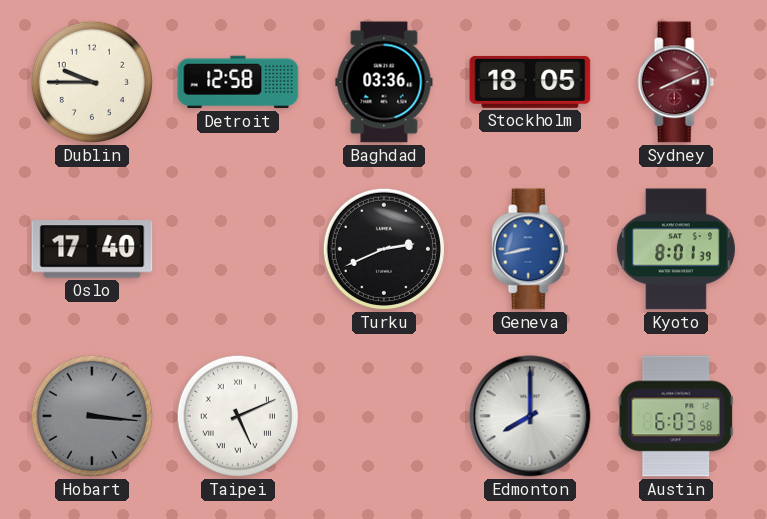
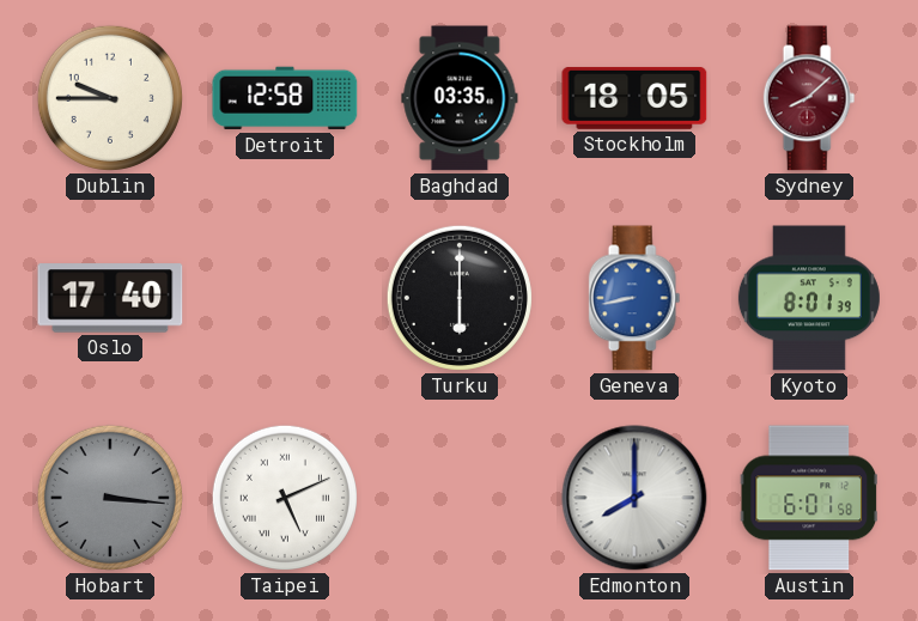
Baghdad: 03:36 -> 03:35
Sydney: 8:11 -> 8:08
Turku: 2:41 -> 6:00
Austin: 6:03 -> 6:01
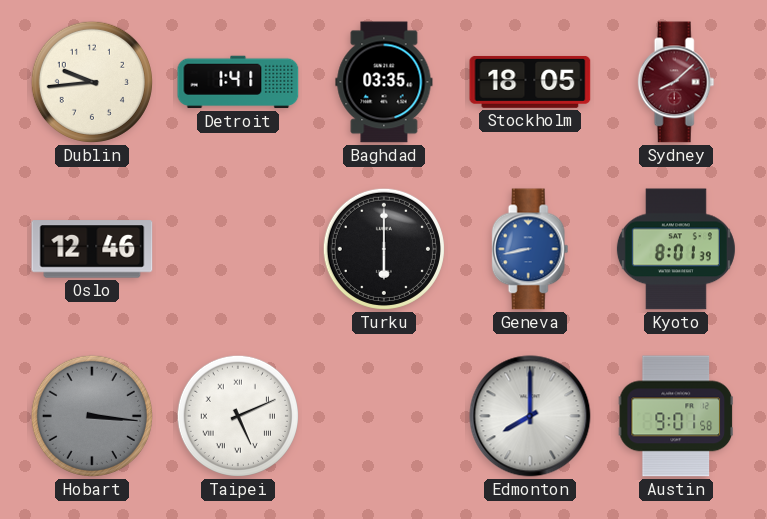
Dublin: 9:45 -> 9:44
Detroit: 12:58 -> 1:41
Oslo: 17:40 -> 12:46
Austin: 6:01 -> 9:01
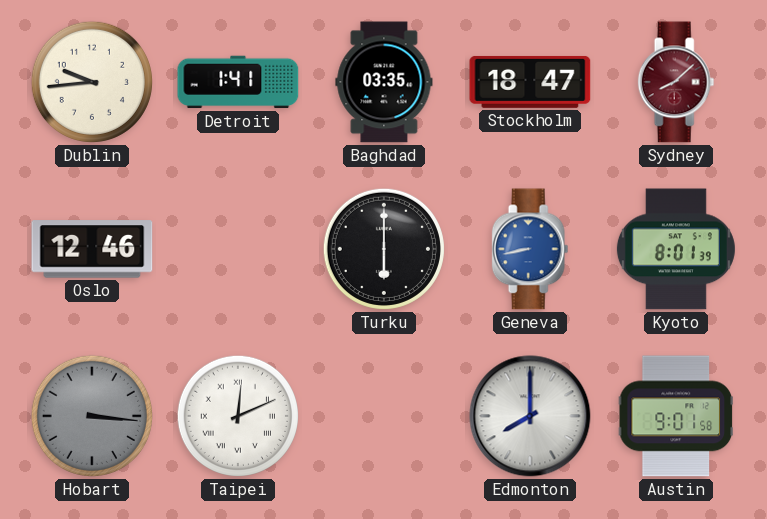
Stockholm: 18:05 -> 18:47
Taipei: 5:11 -> 12:11
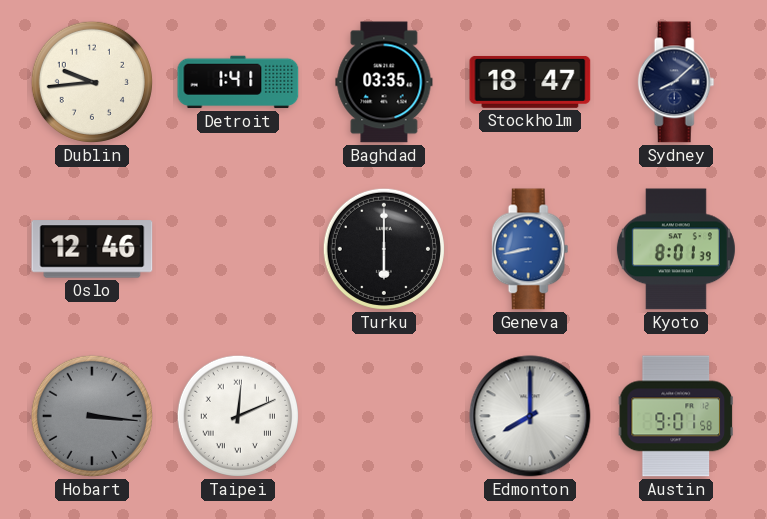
Sydney dial: burgundy -> navy
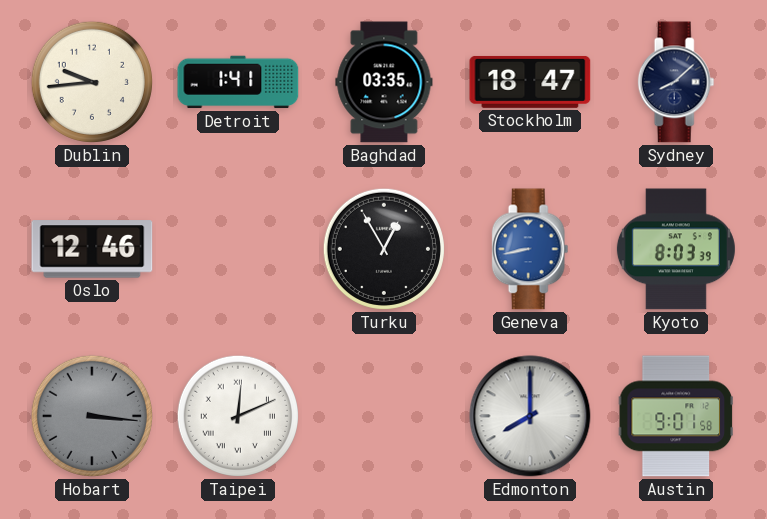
Turku: 6:00 -> 12:55
Kyoto: 8:01 -> 8:03
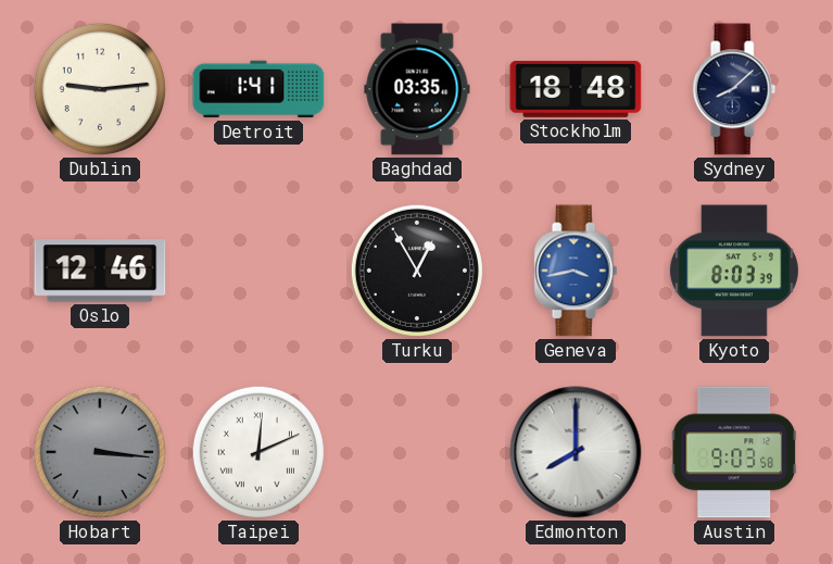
Dublin: 9:44 -> 9:14
Stockholm: 18:47 -> 18:48
Geneva: 8:43 -> 3:43
Austin: 9:01 -> 9:03
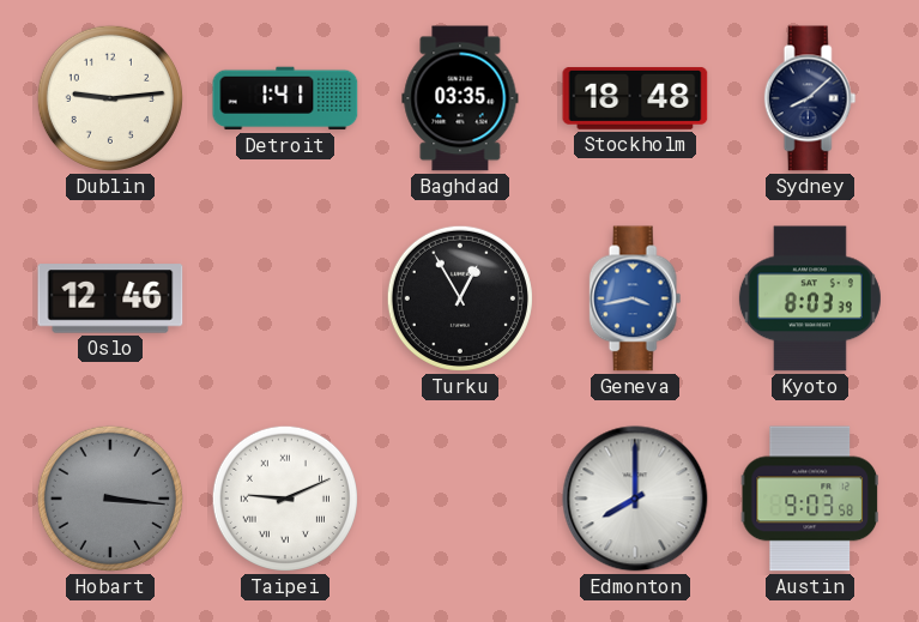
Taipei: 12:11 -> 9:11
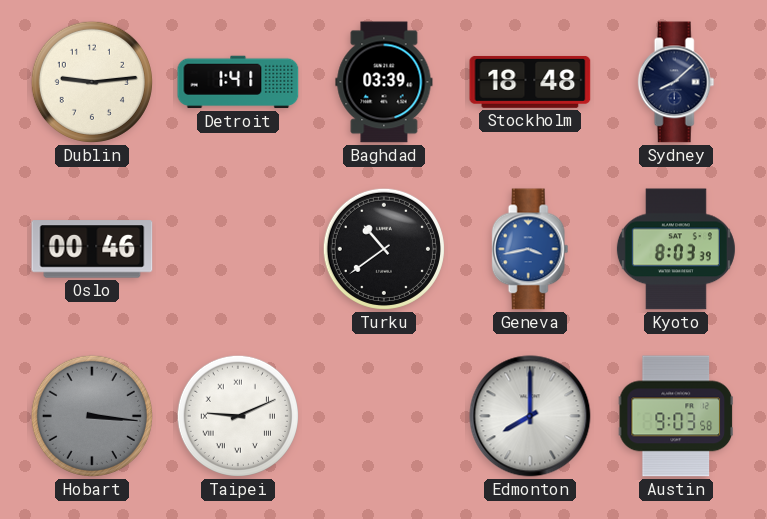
Baghdad: 03:35 -> 03:39
Oslo: 12:46 -> 00:46
Turku: 12:55 -> 10:39
